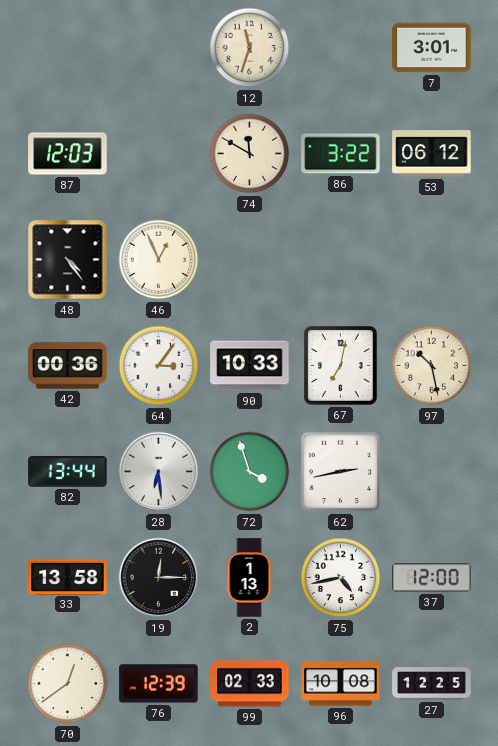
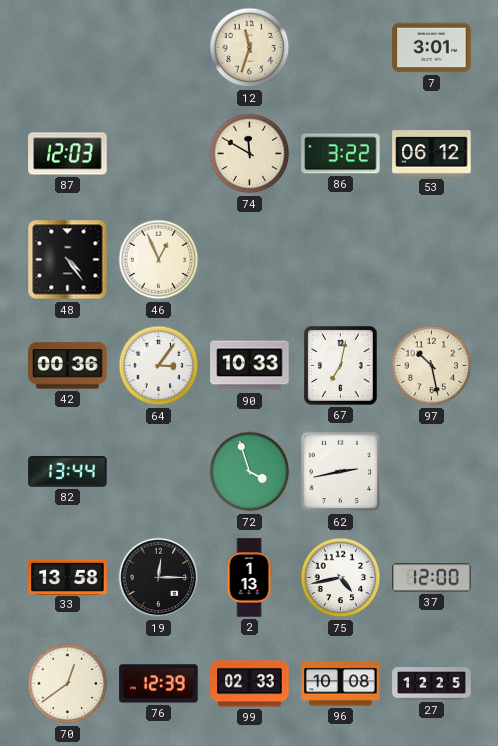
28: 6:29 -> none
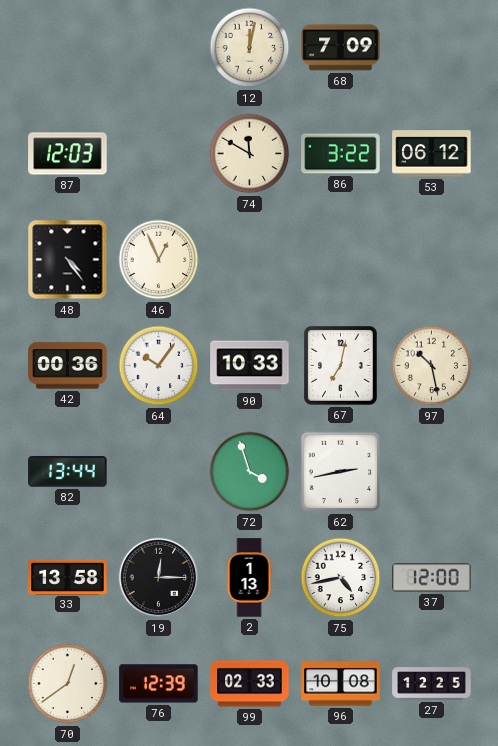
12: 11:33 -> 12:02
68: none -> 7:09
7: 3:01 -> none
64: 3:06 -> 10:06
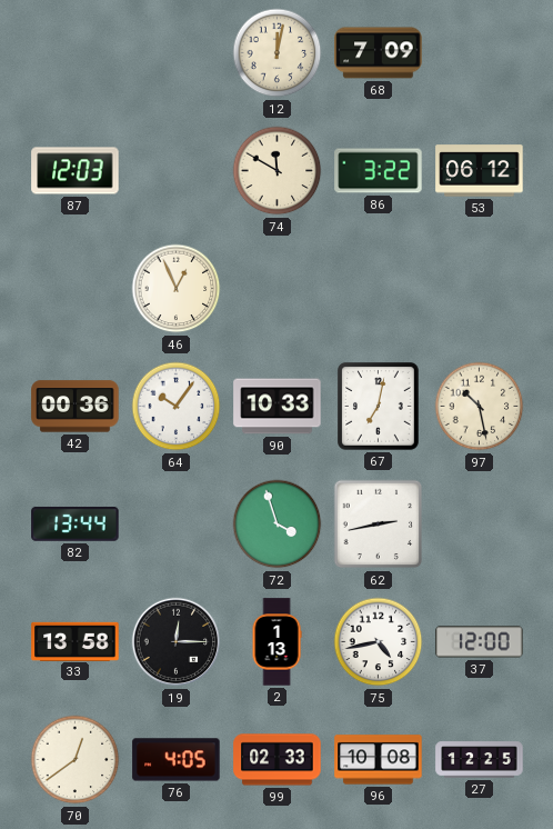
48: 4:24 -> none
76: 12:39 -> 4:05
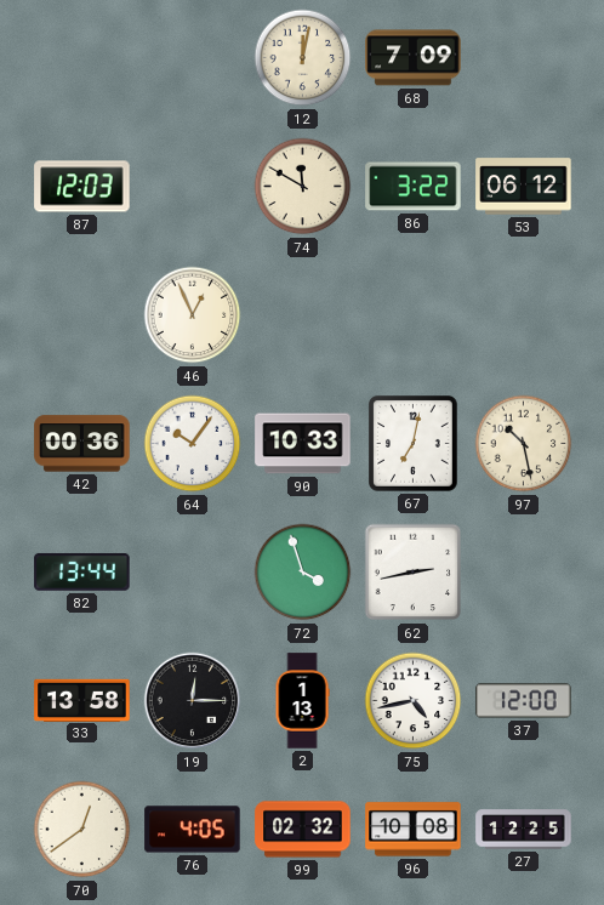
99: 02:33 -> 02:32
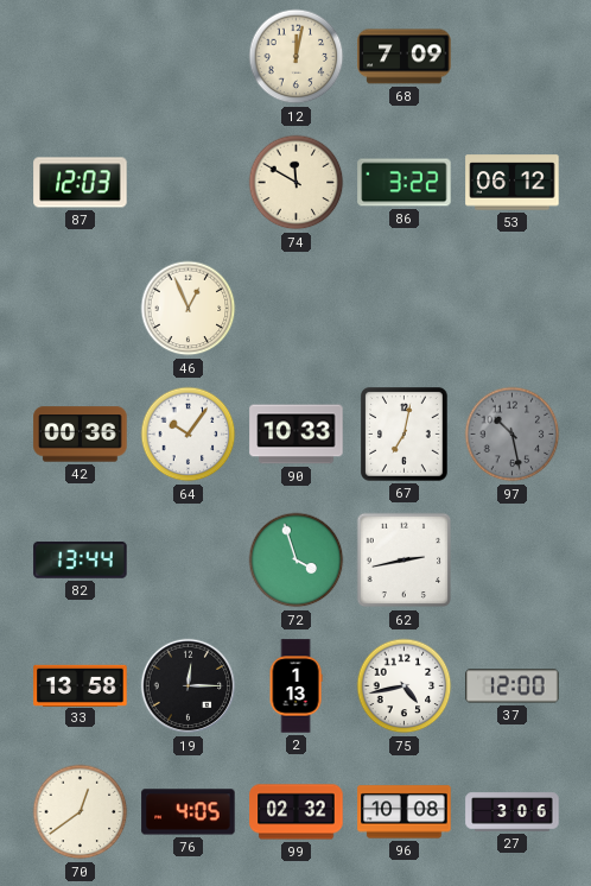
97 dial: cream -> grey
27: 12:25 -> 3:06
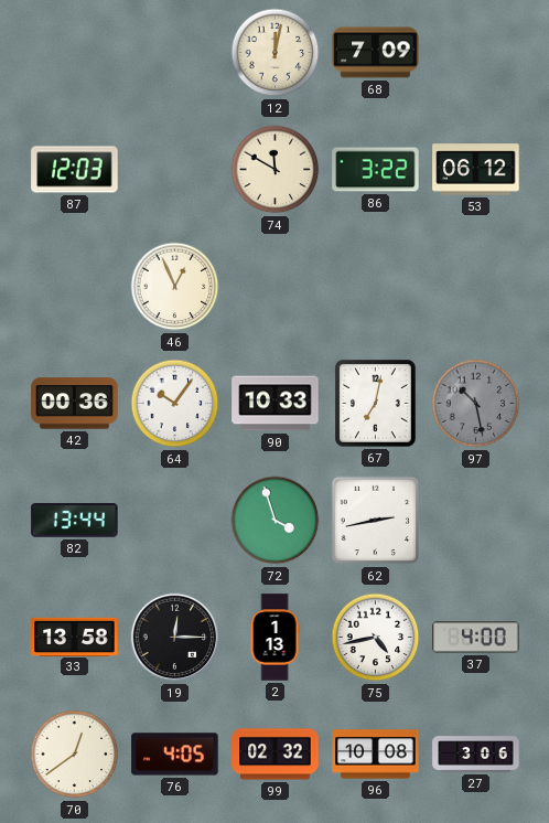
37: 12:00 -> 4:00
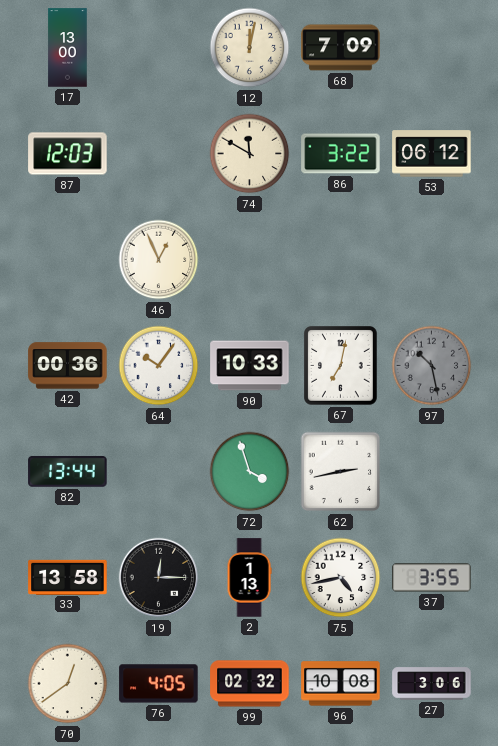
17: none -> 13:00
37: 4:00 -> 3:55
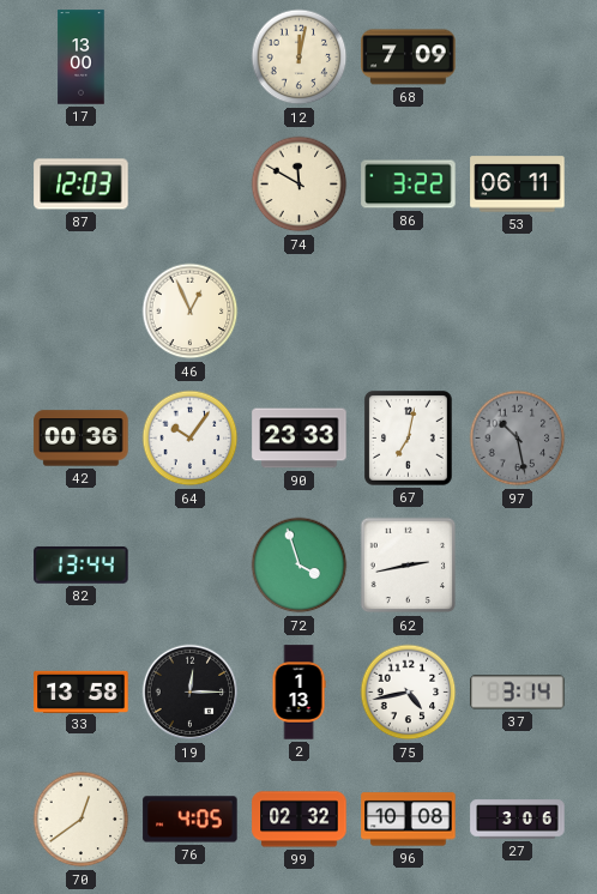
53: 06:12 -> 06:11
90: 10:33 -> 23:33
37: 3:55 -> 3:14
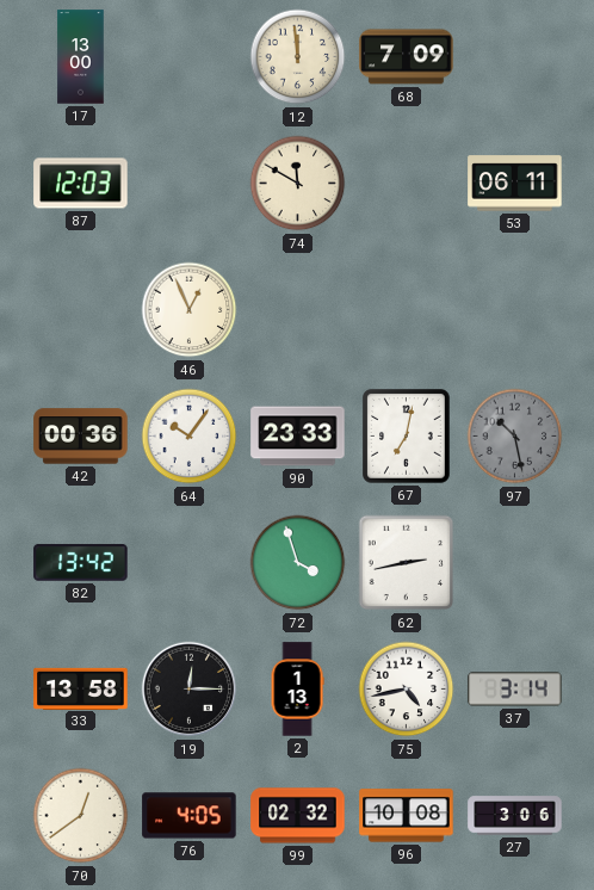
12: 12:02 -> 11:59
86: 3:22 -> none
82: 13:44 -> 13:42
